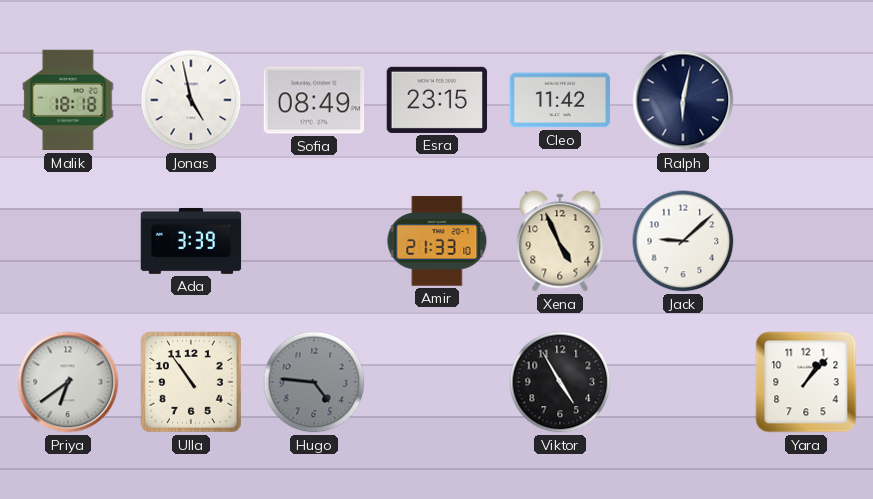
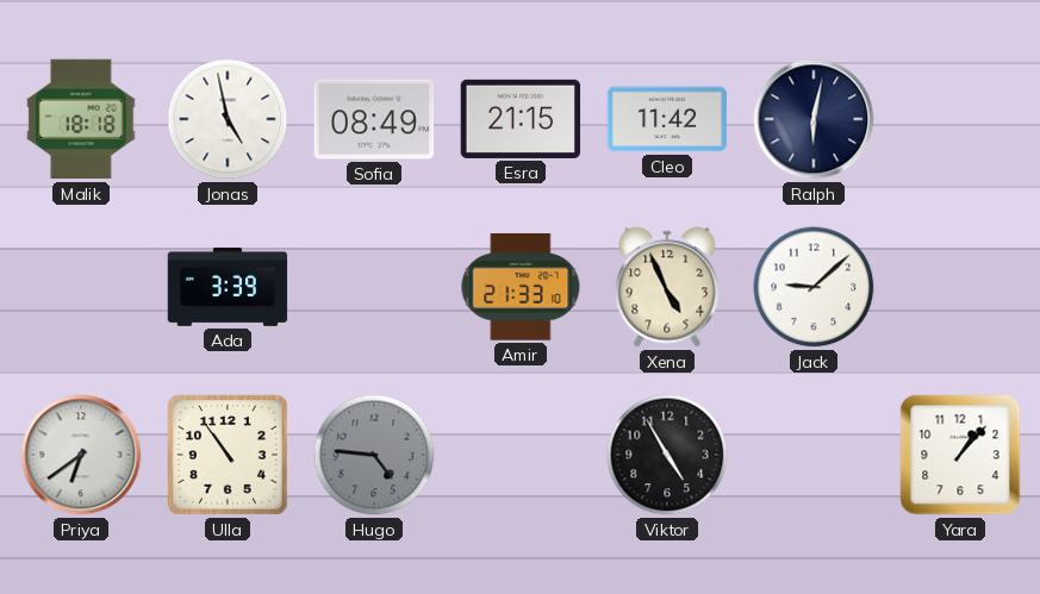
Esra: 23:15 -> 21:15
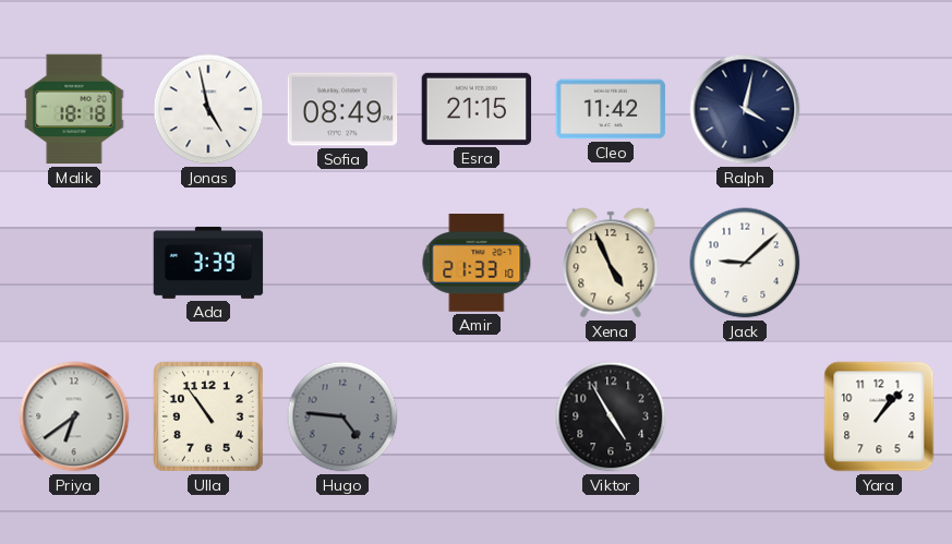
Ralph: 6:02 -> 4:02
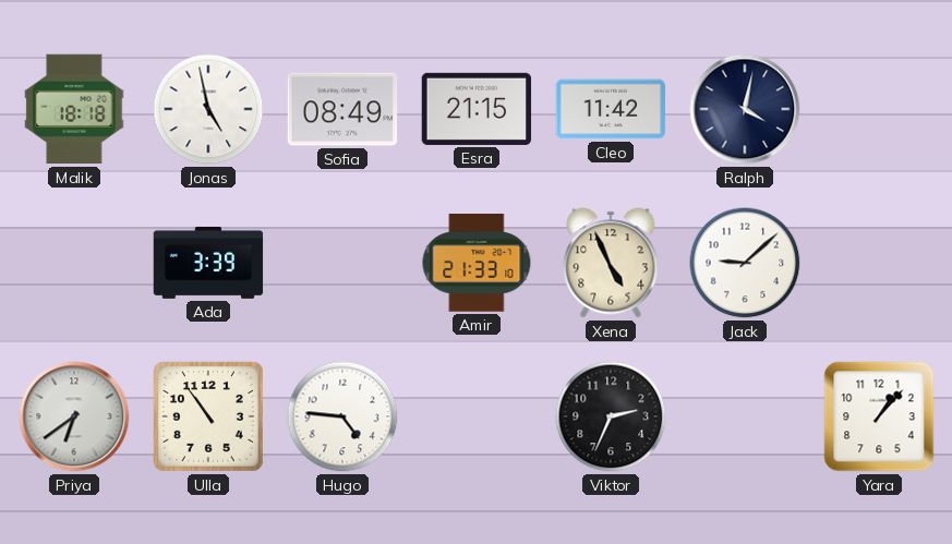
Hugo dial: grey -> white
Viktor: 4:55 -> 2:34
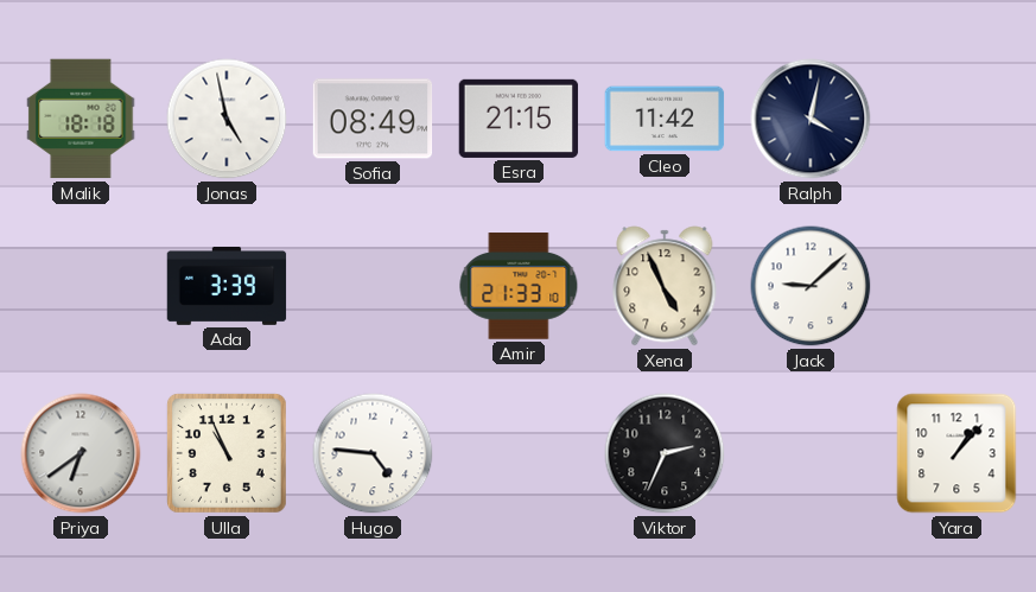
Ulla: 10:54 -> 10:56
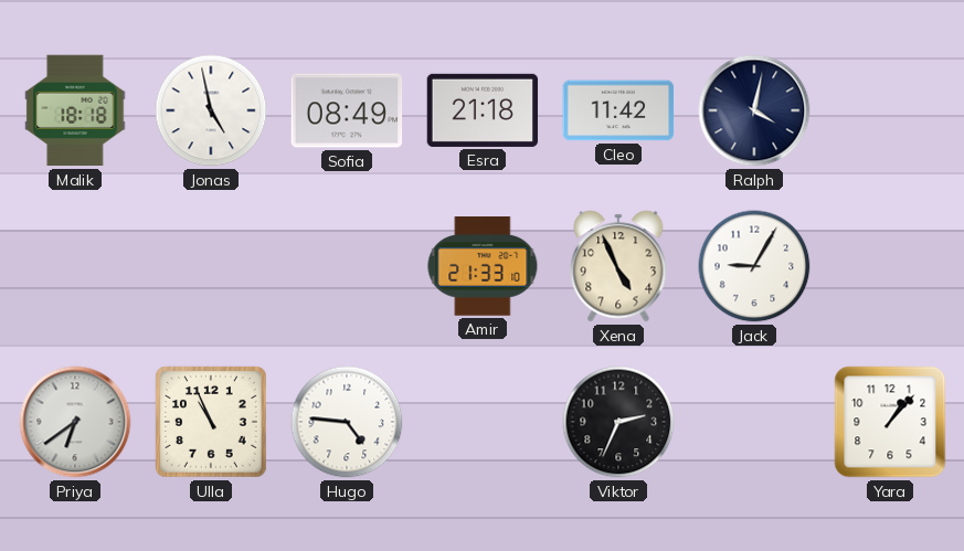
Esra: 21:15 -> 21:18
Ada: 3:39 -> none
Jack: 9:08 -> 9:05
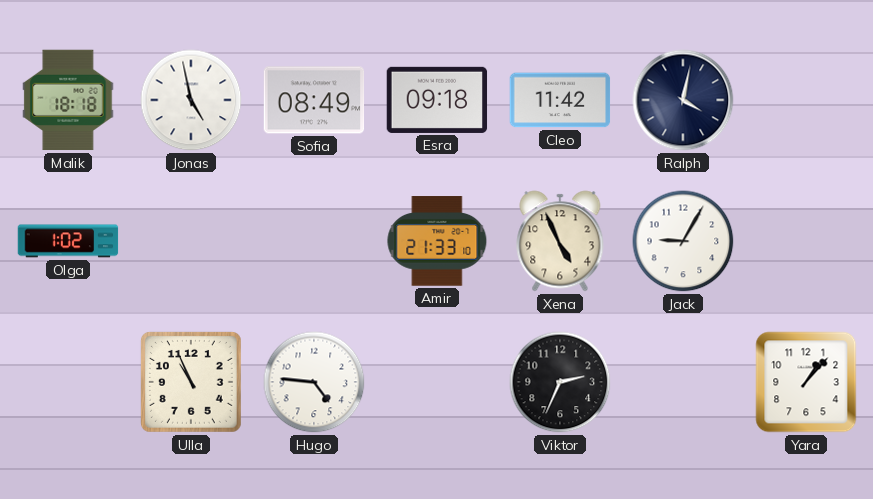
Esra: 21:18 -> 09:18
Olga: none -> 1:02
Priya: 6:39 -> none
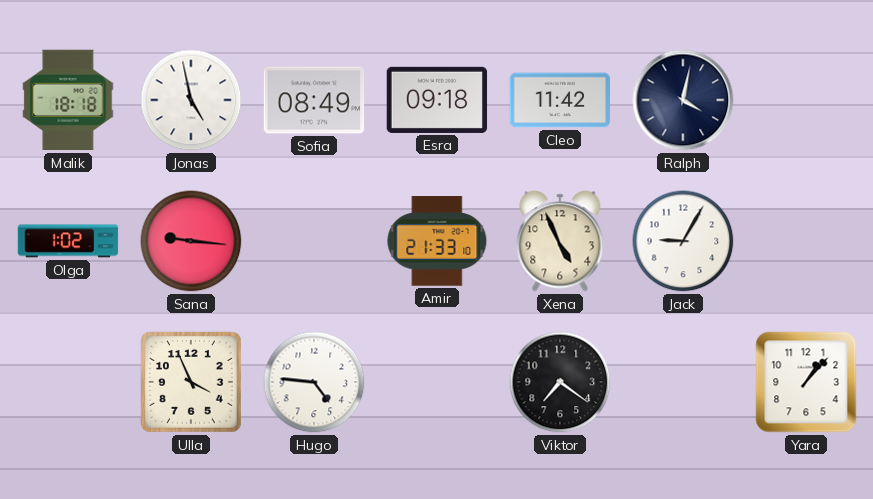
Sana: none -> 9:16
Ulla: 10:56 -> 3:56
Viktor: 2:34 -> 7:21
